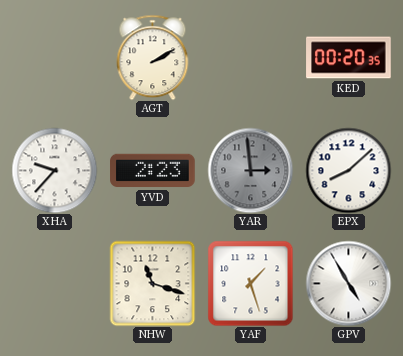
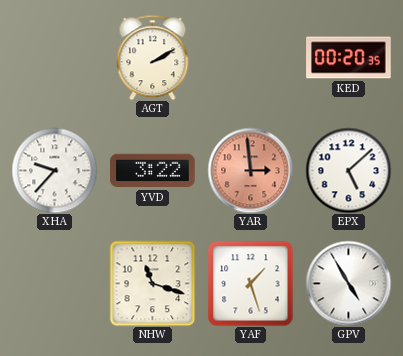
YVD: 2:23 -> 3:22
YAR dial: grey -> salmon
EPX: 8:08 -> 5:08
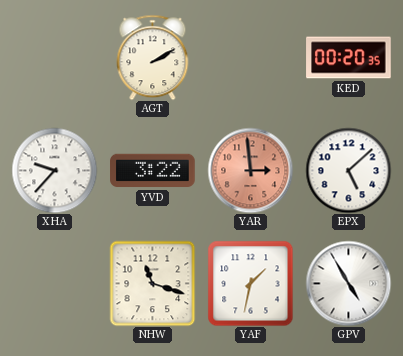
YAF: 1:27 -> 1:32
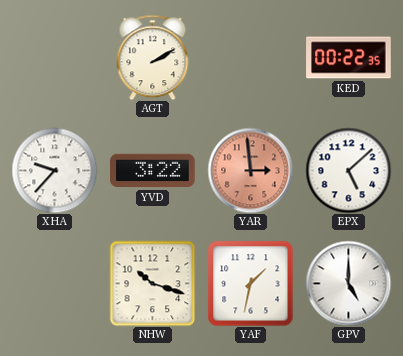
KED: 00:20 -> 00:22
NHW: 11:18 -> 10:18
GPV: 4:55 -> 5:00
